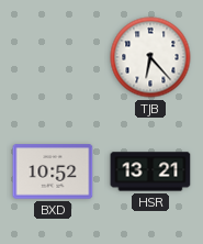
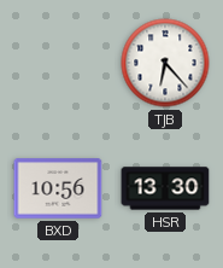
BXD: 10:52 -> 10:56
HSR: 13:21 -> 13:30
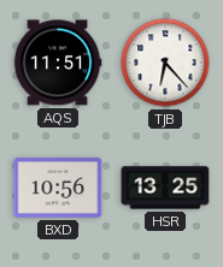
AQS: none -> 11:51
HSR: 13:30 -> 13:25
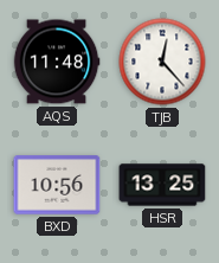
AQS: 11:51 -> 11:48
TJB: 6:23 -> 12:23
